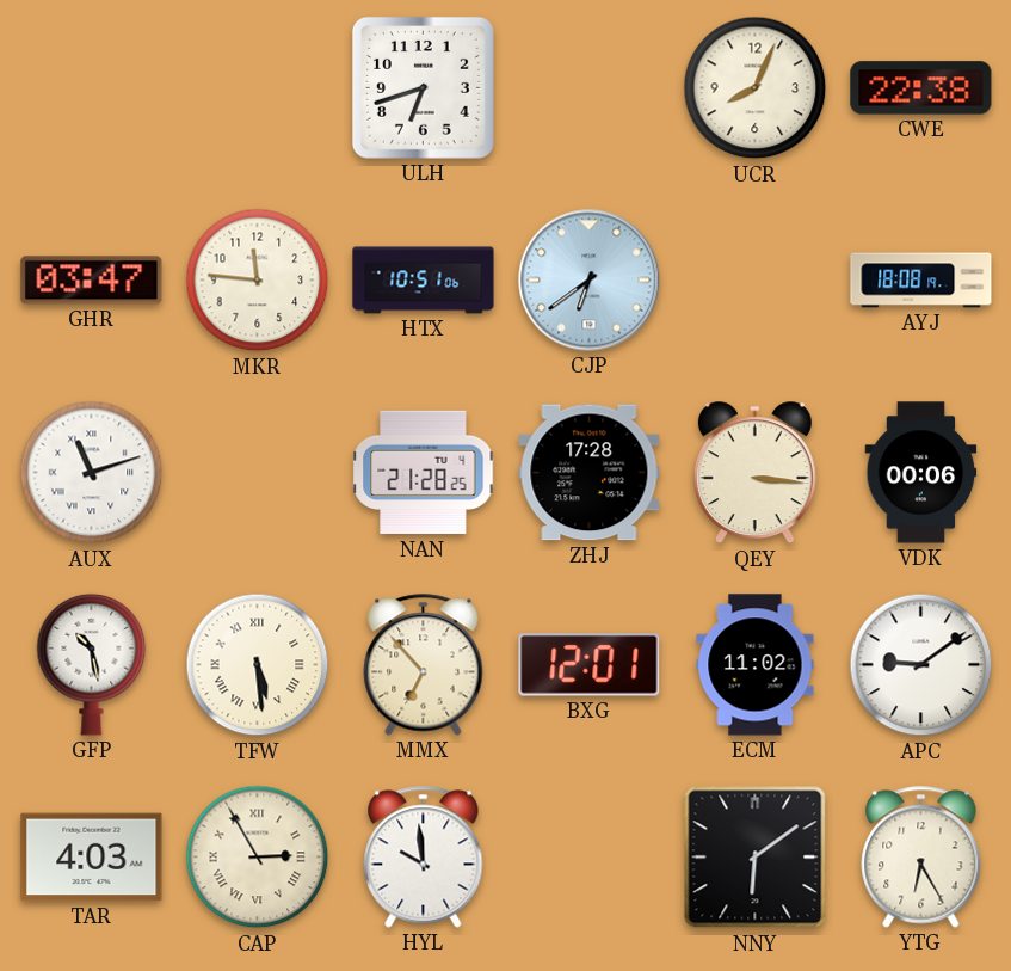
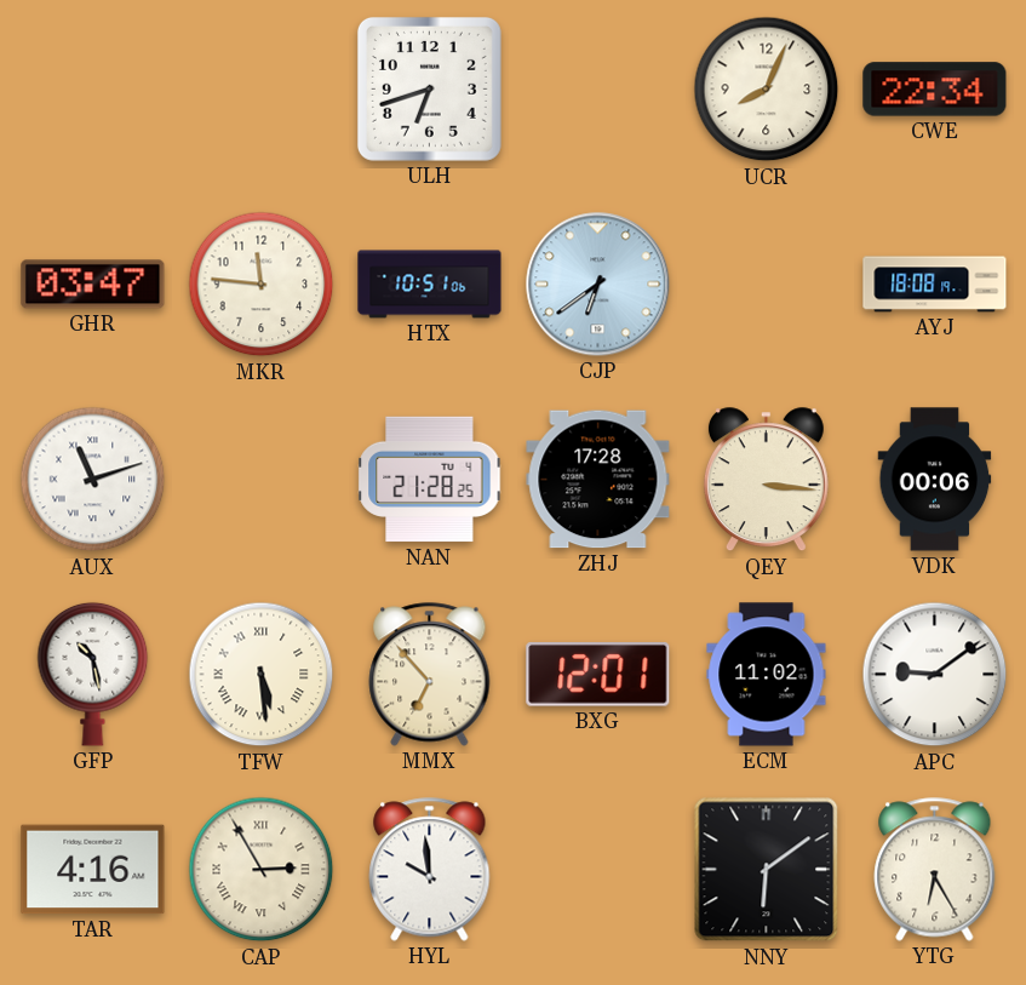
CWE: 22:38 -> 22:34
TAR: 4:03 -> 4:16
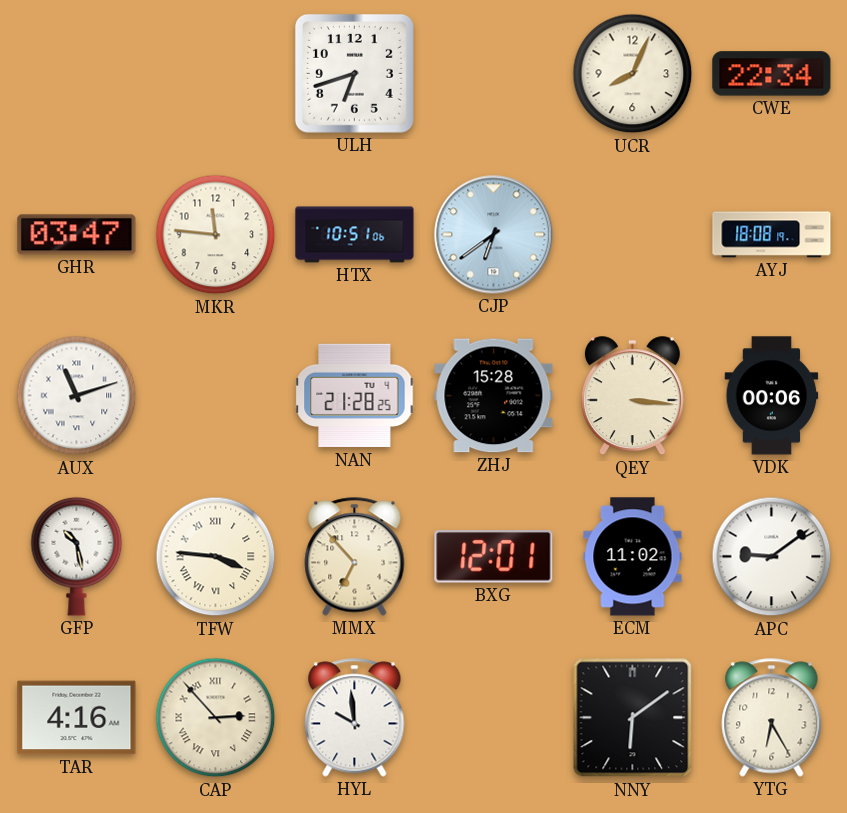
ZHJ: 17:28 -> 15:28
TFW: 5:29 -> 3:46
CAP: 2:55 -> 2:53
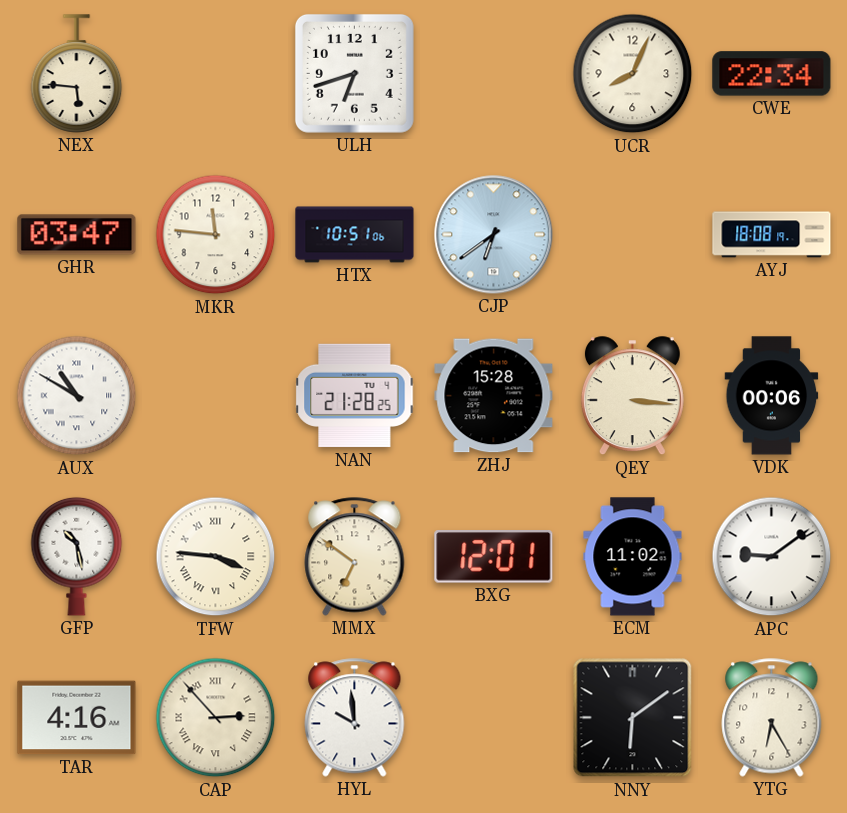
NEX: none -> 5:46
AUX: 11:12 -> 10:50
MMX: 6:53 -> 6:51
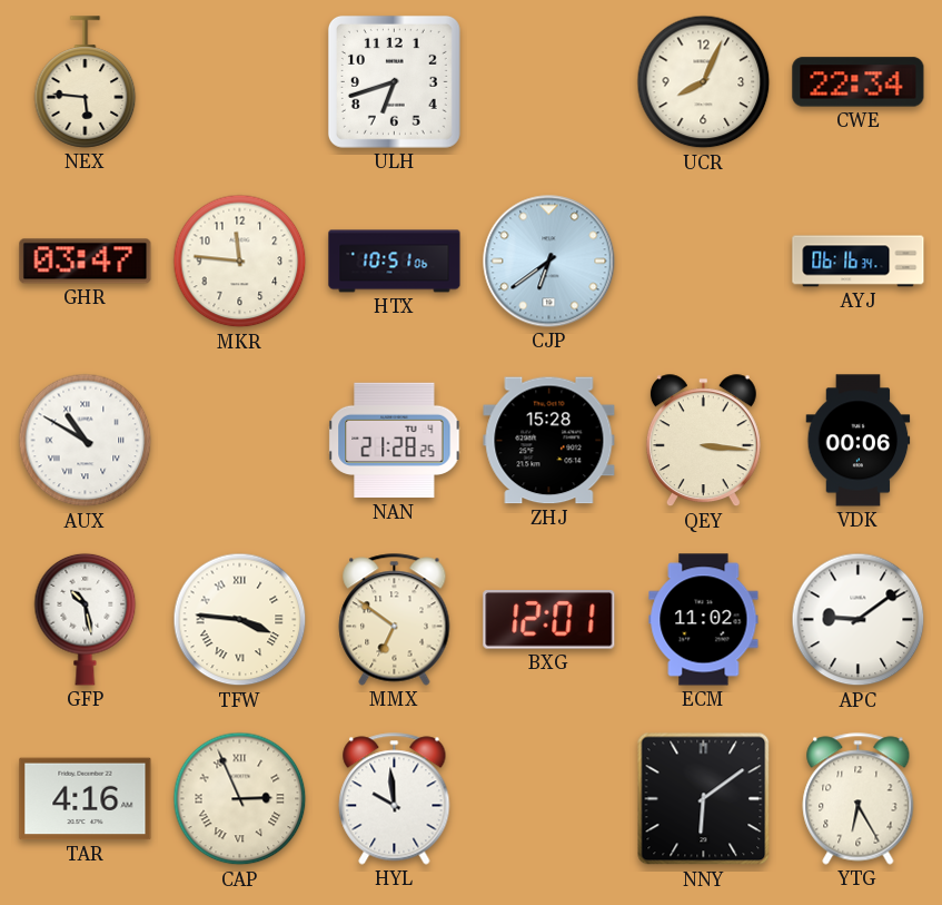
AYJ: 18:08 -> 06:16
CAP: 2:53 -> 2:56
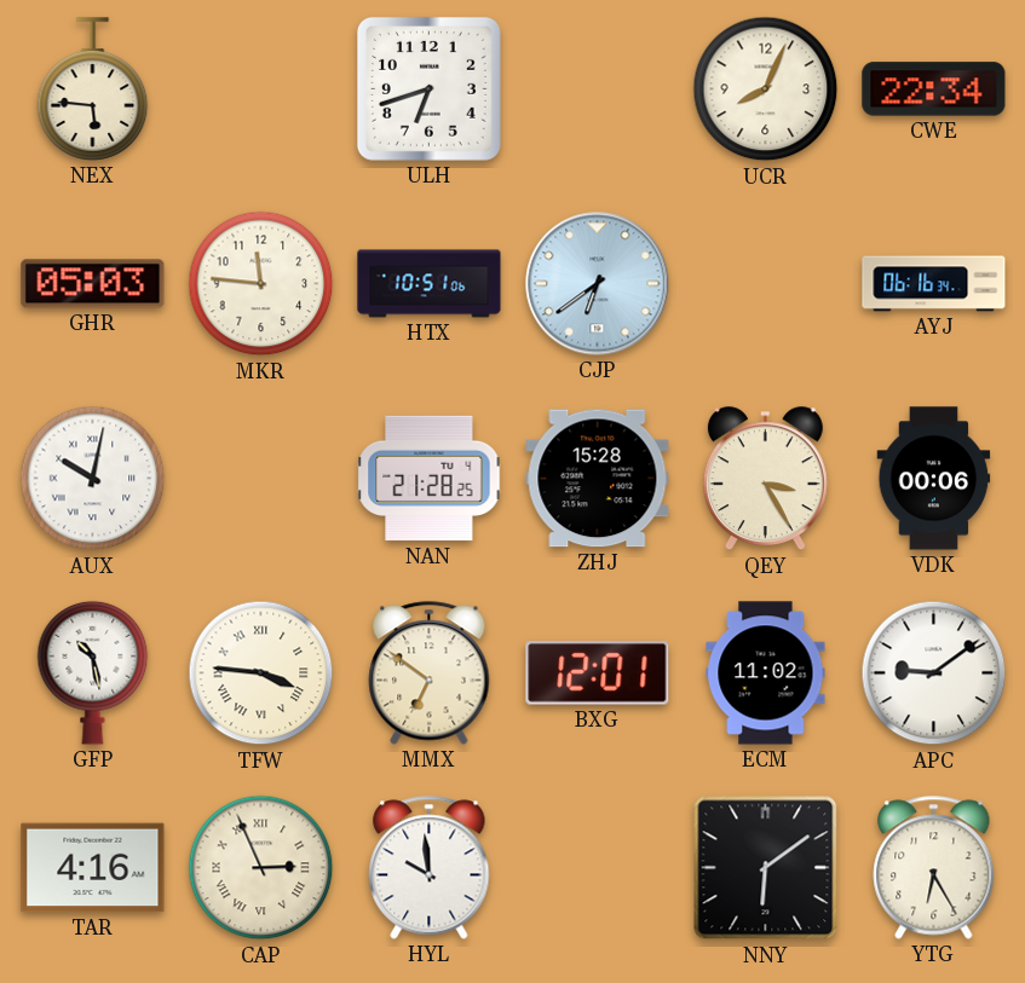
GHR: 03:47 -> 05:03
AUX: 10:50 -> 10:02
QEY: 3:16 -> 3:25
